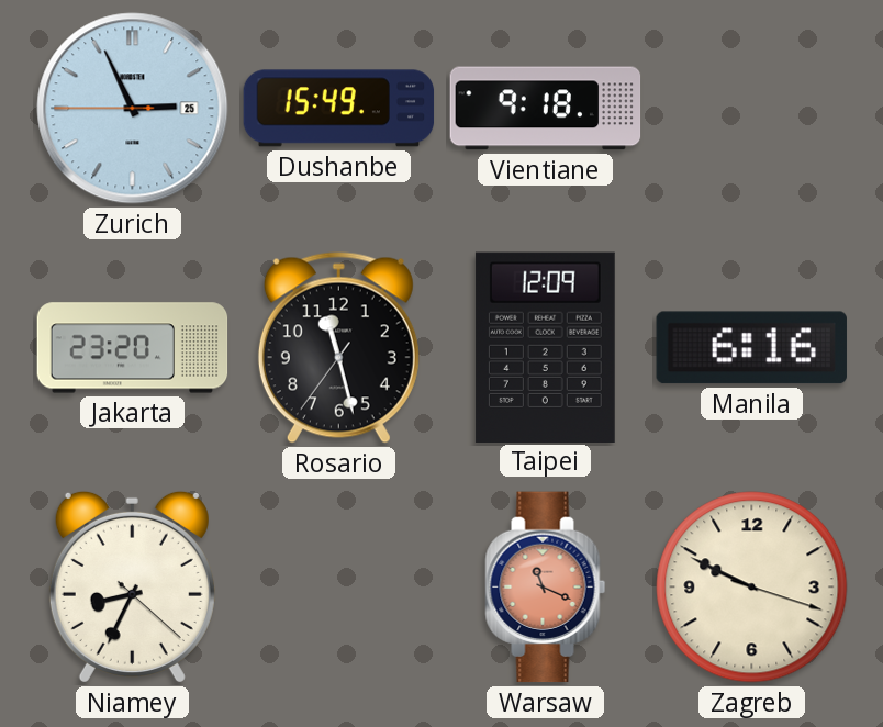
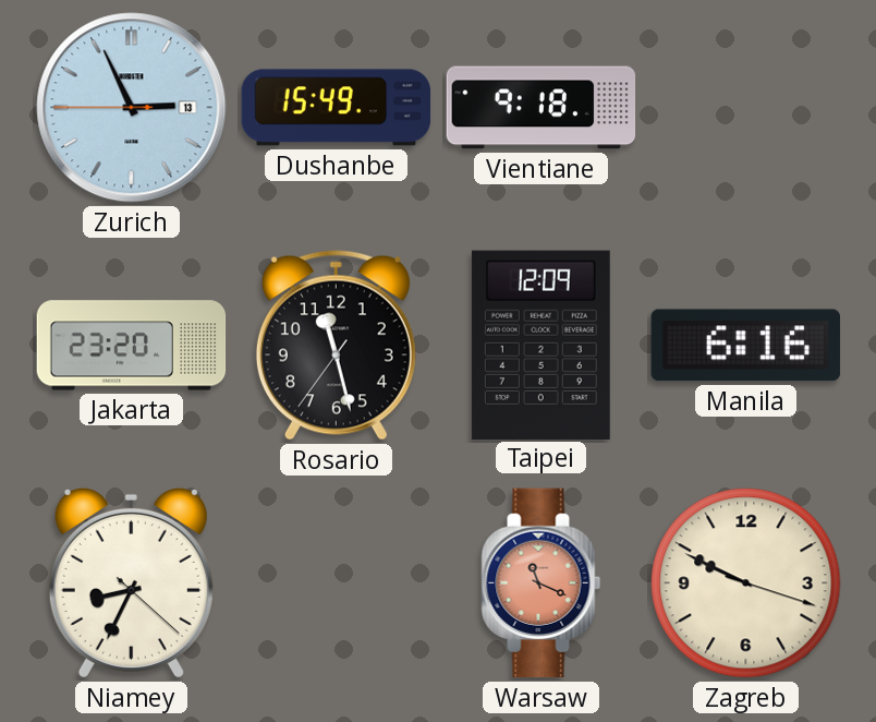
Zurich date: 25 -> 13
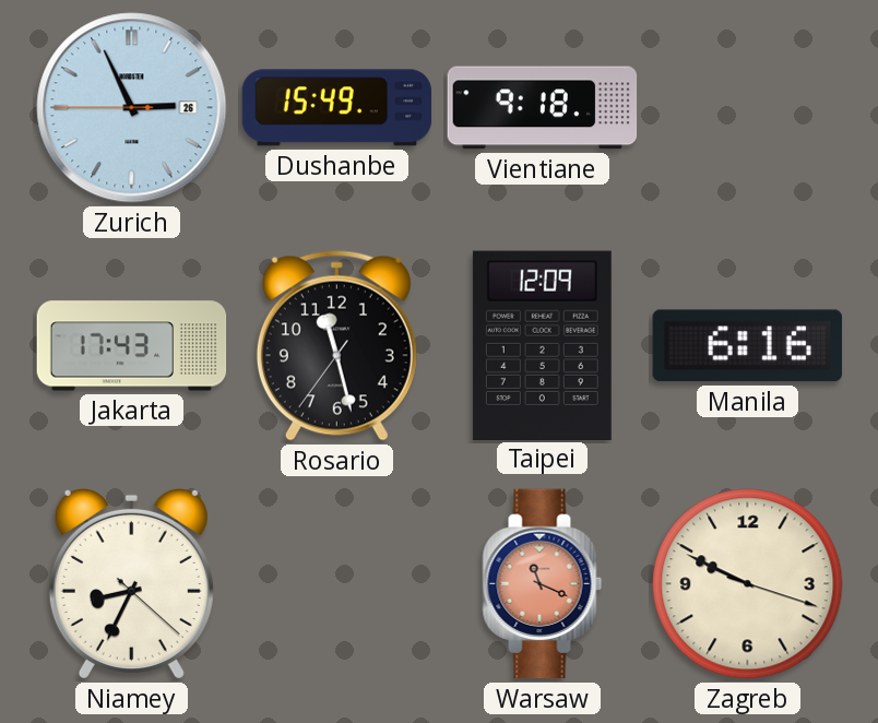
Zurich date: 13 -> 26
Jakarta: 23:20 -> 17:43
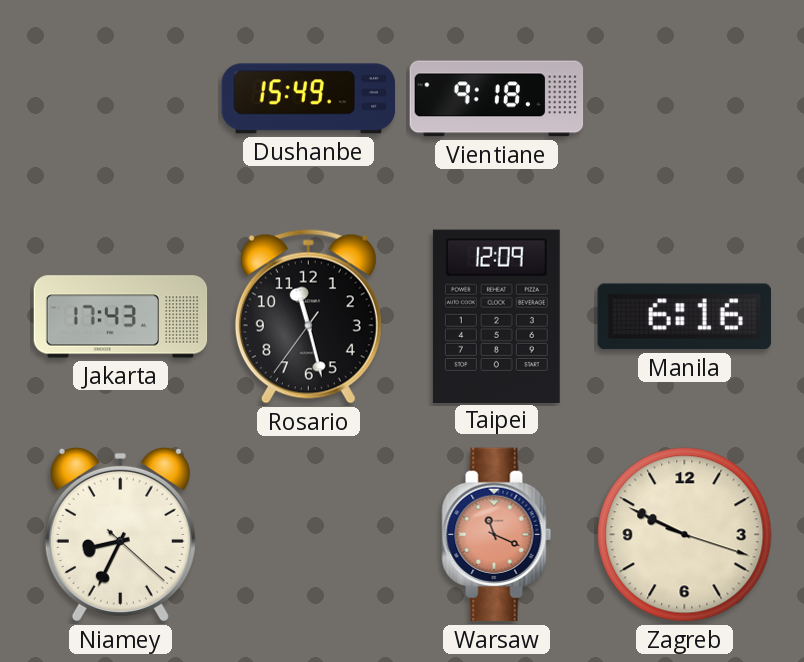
Zurich: 2:55 -> none
